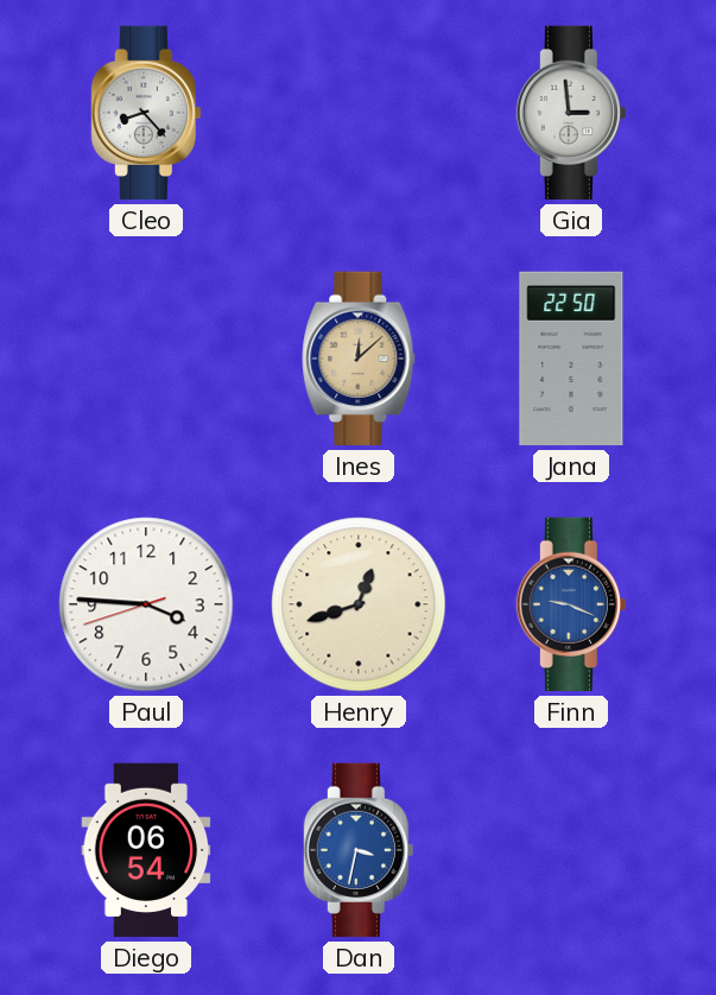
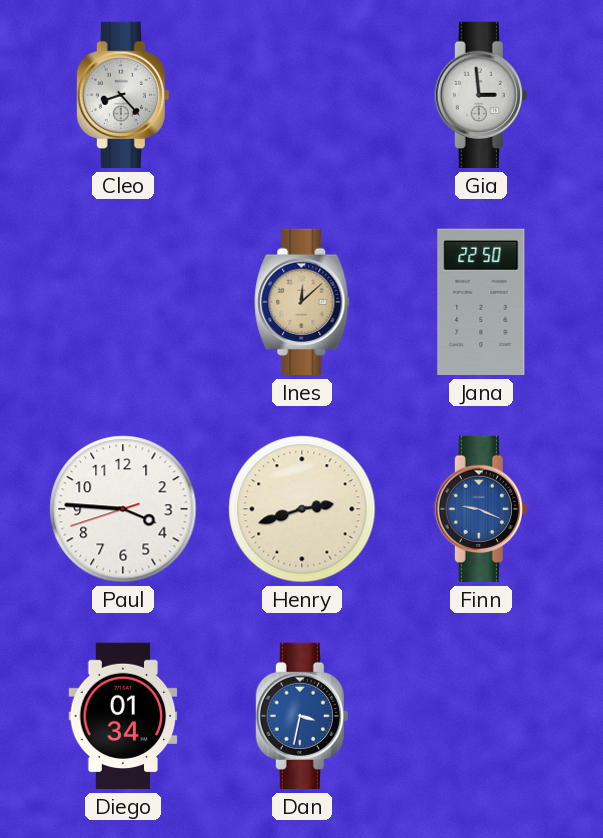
Henry: 12:42 -> 2:42
Diego: 06:54 -> 01:34
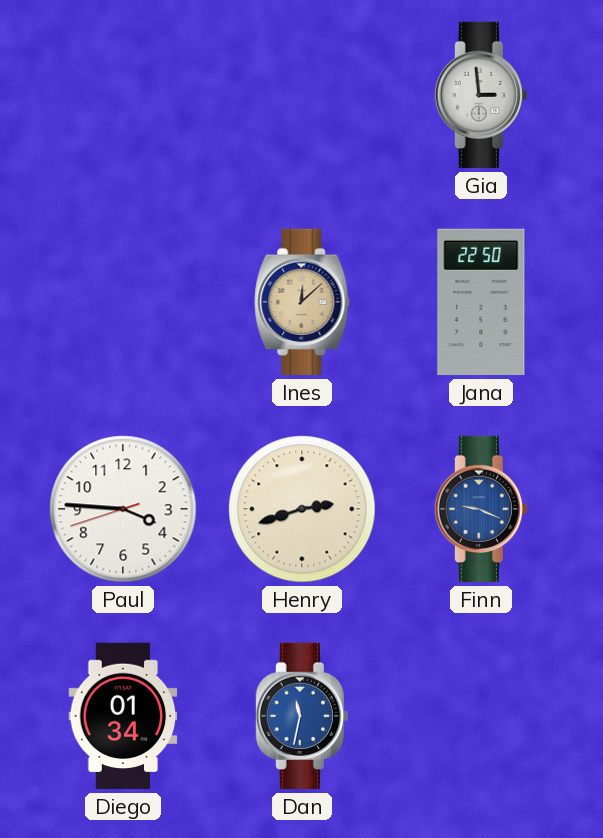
Cleo: 8:23 -> none
Dan: 3:32 -> 11:32
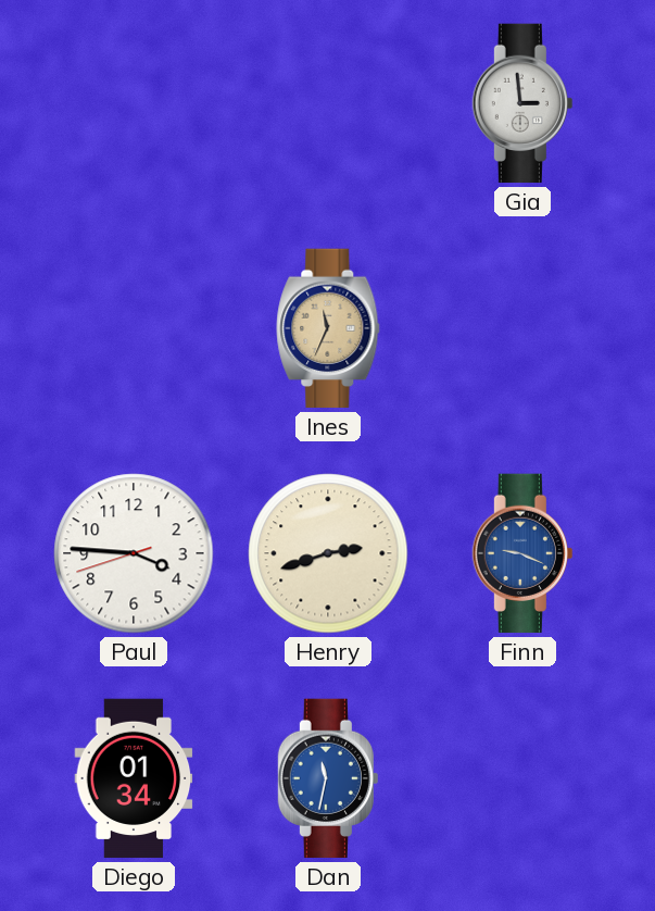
Ines: 12:08 -> 11:34
Jana: 22:50 -> none
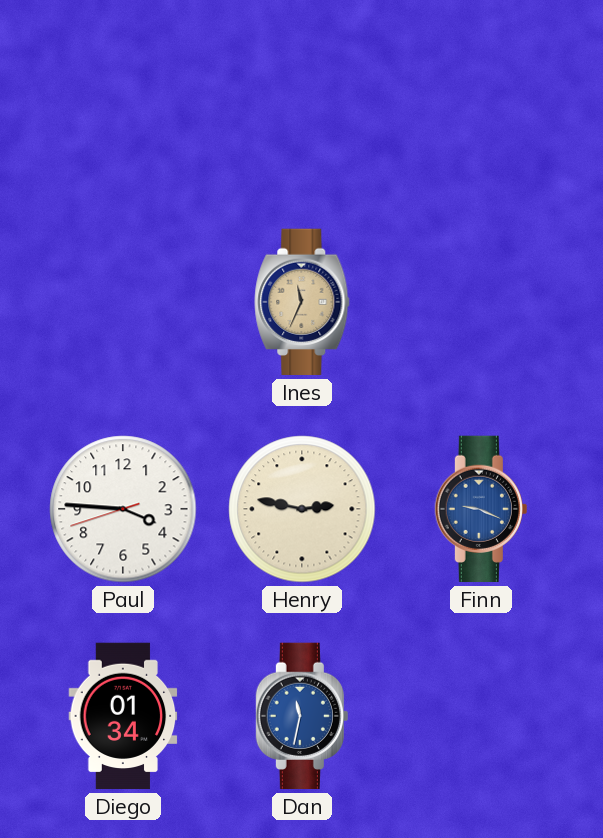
Gia: 2:59 -> none
Henry: 2:42 -> 2:47
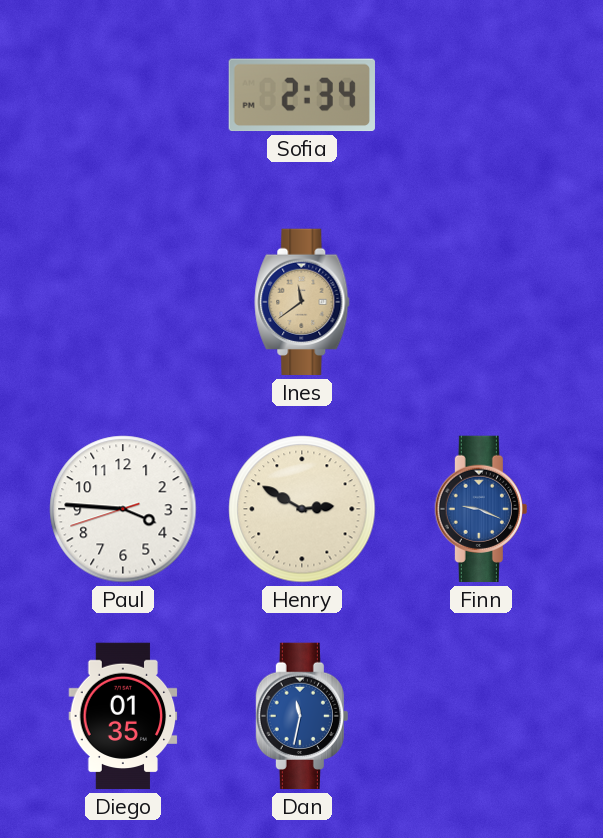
Sofia: none -> 2:34
Ines: 11:34 -> 11:39
Henry: 2:47 -> 2:50
Diego: 01:34 -> 01:35
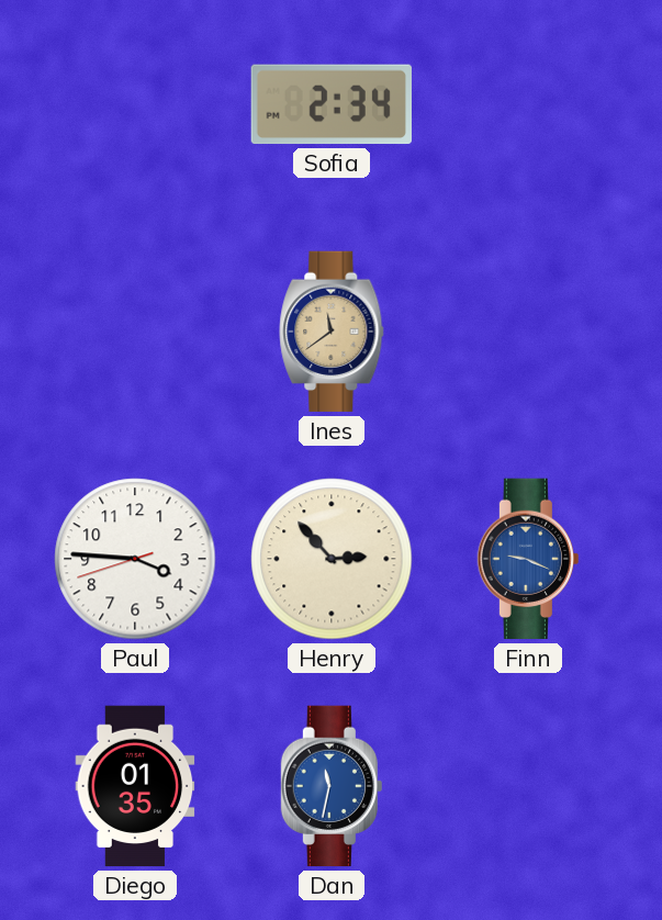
Henry: 2:50 -> 2:53
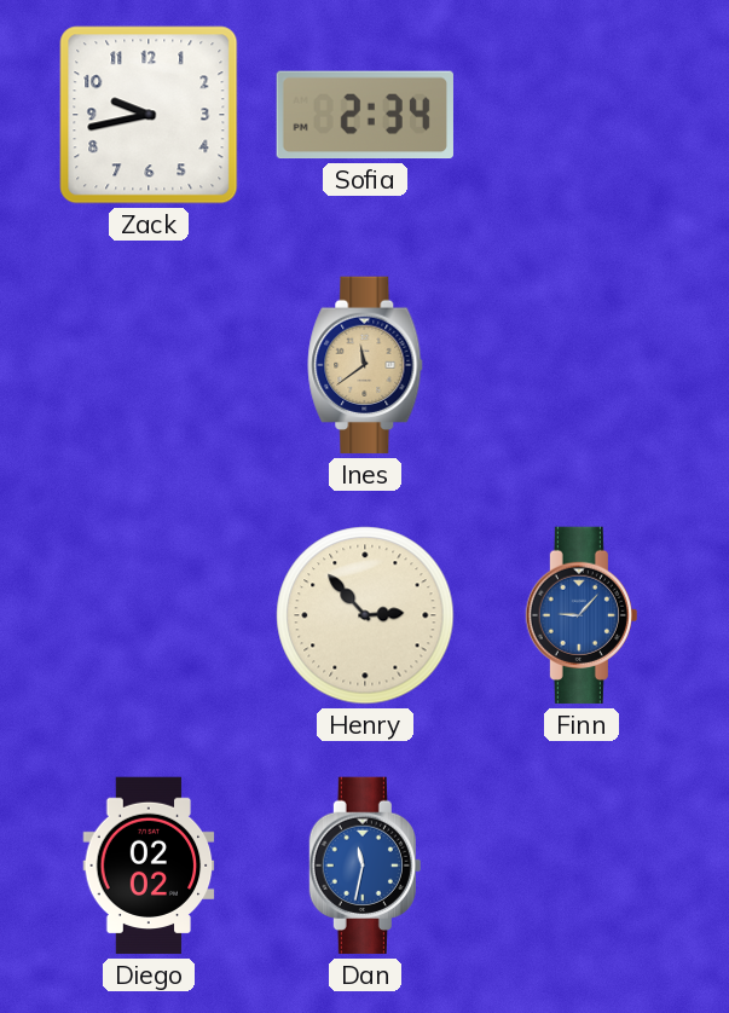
Zack: none -> 9:43
Paul: 3:45 -> none
Finn: 9:19 -> 9:07
Diego: 01:35 -> 02:02
